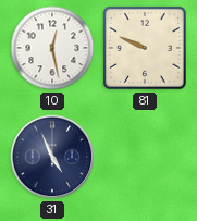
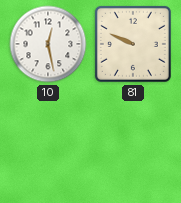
31: 4:56 -> none
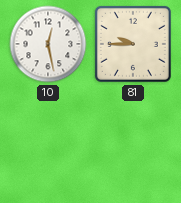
81: 9:49 -> 9:45
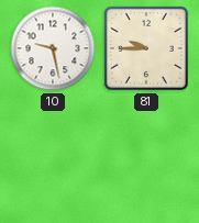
10: 12:28 -> 9:28
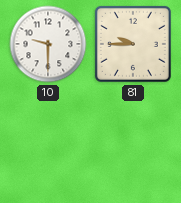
10: 9:28 -> 9:30
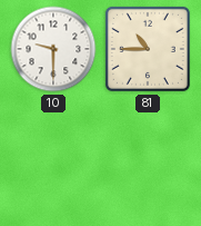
81: 9:45 -> 10:45
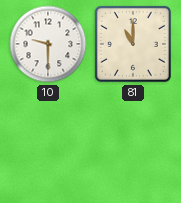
81: 10:45 -> 11:00
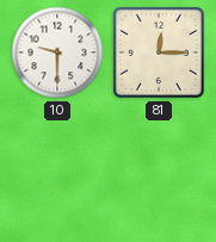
81: 11:00 -> 12:15
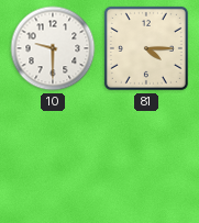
81: 12:15 -> 4:15
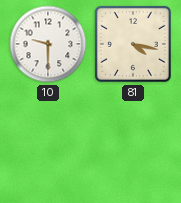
81: 4:15 -> 4:17
